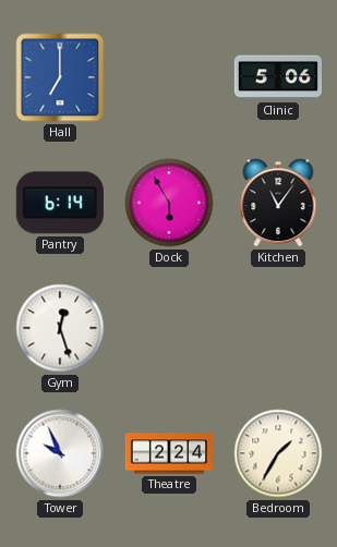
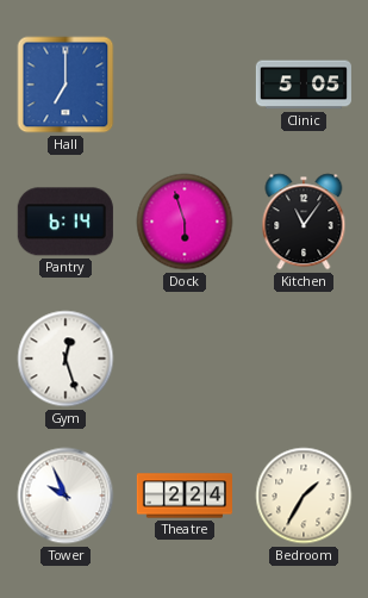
Clinic: 5:06 -> 5:05
Dock: 5:55 -> 5:57
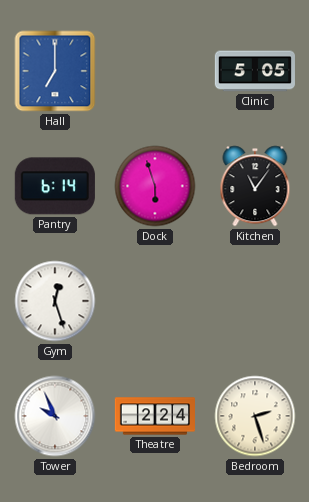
Bedroom: 1:35 -> 2:27
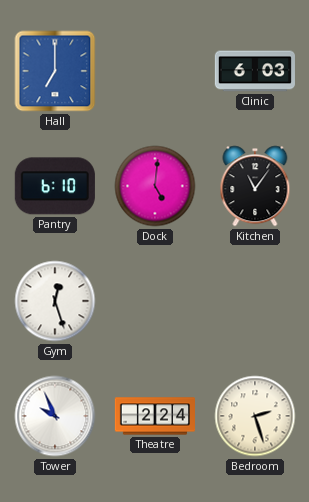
Clinic: 5:05 -> 6:03
Pantry: 6:14 -> 6:10
Dock: 5:57 -> 5:01
